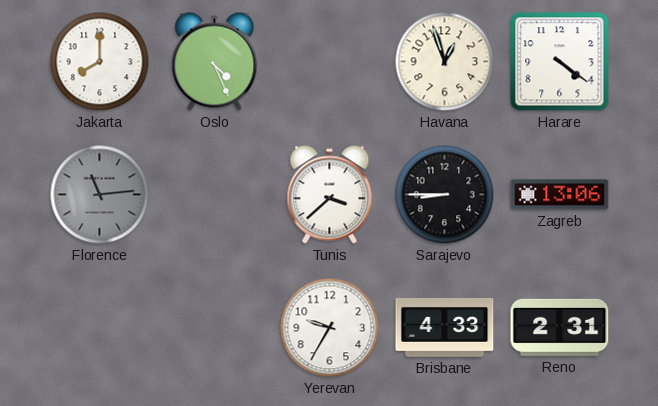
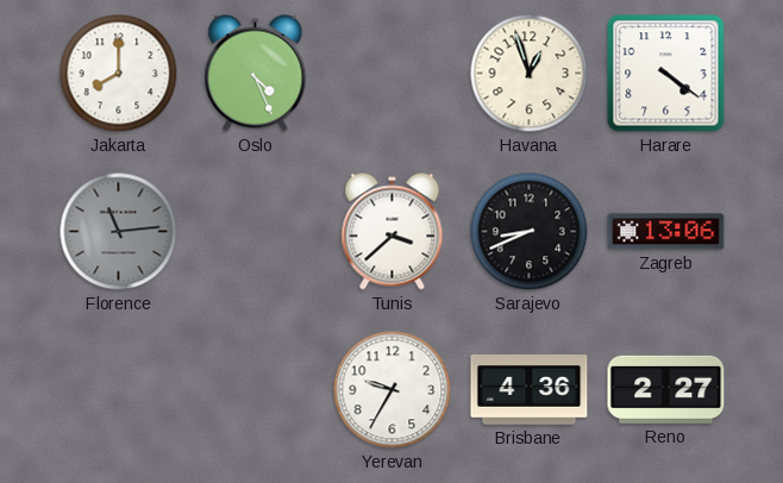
Sarajevo: 8:45 -> 8:41
Brisbane: 4:33 -> 4:36
Reno: 2:31 -> 2:27
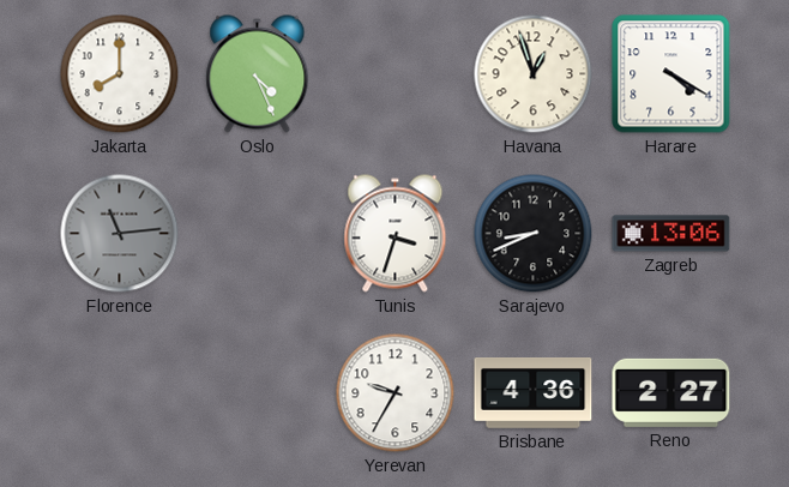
Harare: 4:21 -> 4:20
Tunis: 3:38 -> 3:33
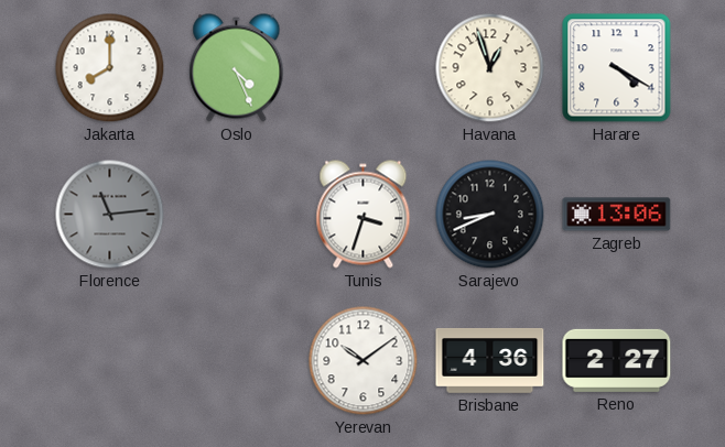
Yerevan: 9:35 -> 10:09
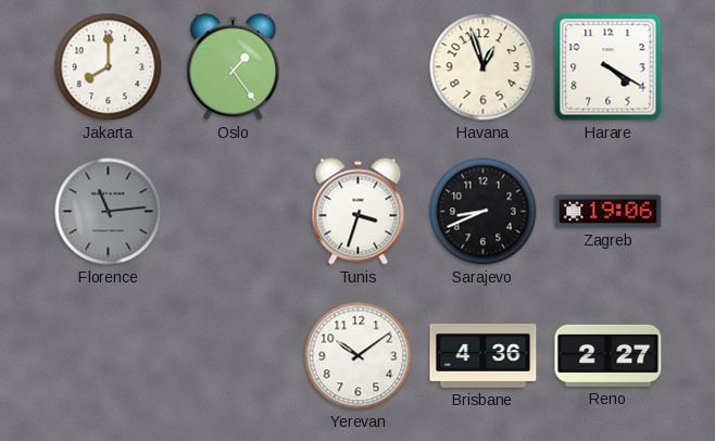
Oslo: 4:26 -> 1:24
Zagreb: 13:06 -> 19:06
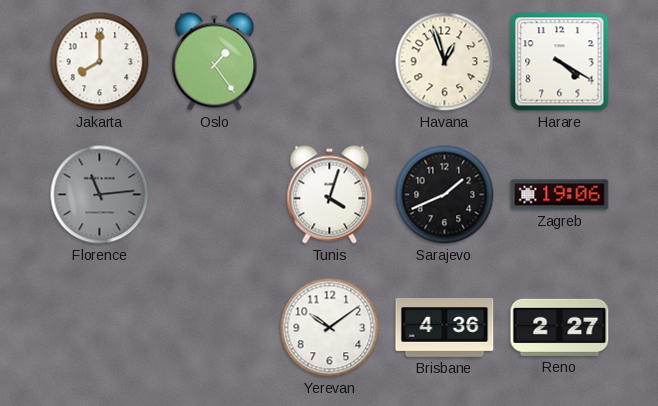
Tunis: 3:33 -> 4:03
Sarajevo: 8:41 -> 1:41
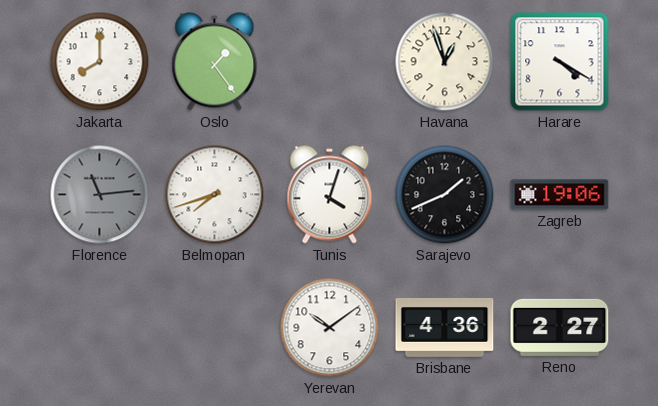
Belmopan: none -> 7:42
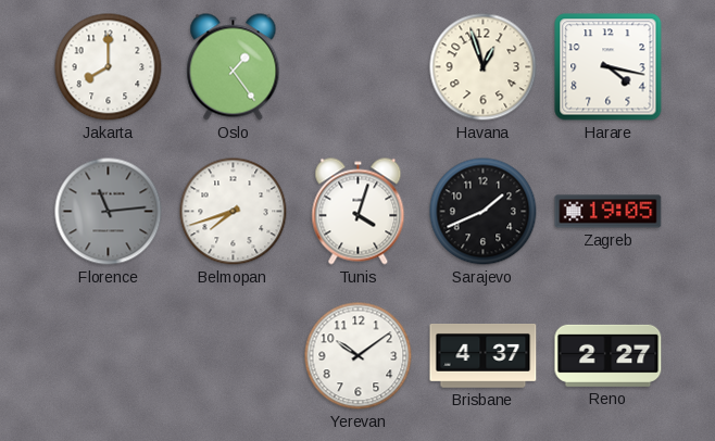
Harare: 4:20 -> 4:17
Zagreb: 19:06 -> 19:05
Brisbane: 4:36 -> 4:37
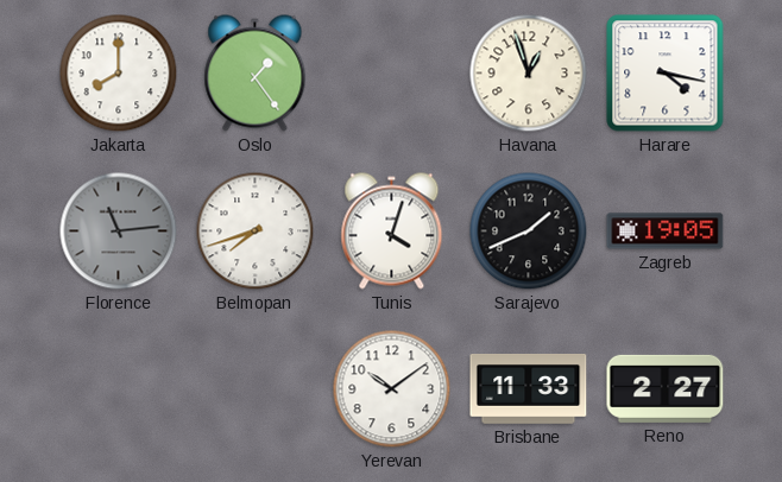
Brisbane: 4:37 -> 11:33
